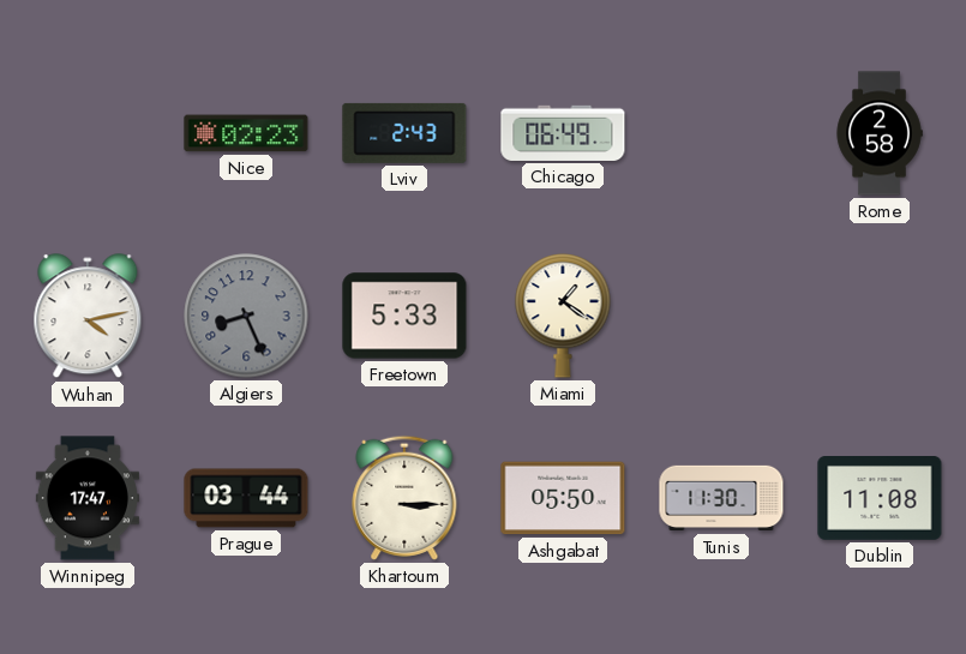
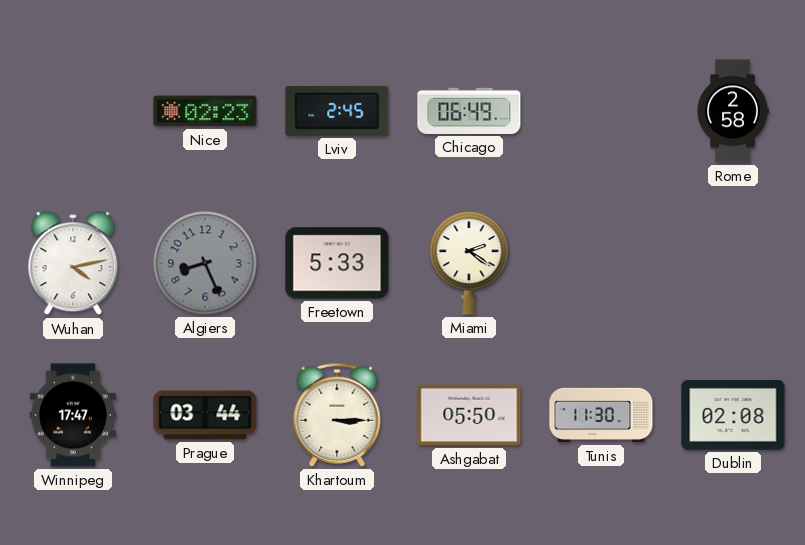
Lviv: 2:43 -> 2:45
Miami: 1:21 -> 2:21
Dublin: 11:08 -> 02:08
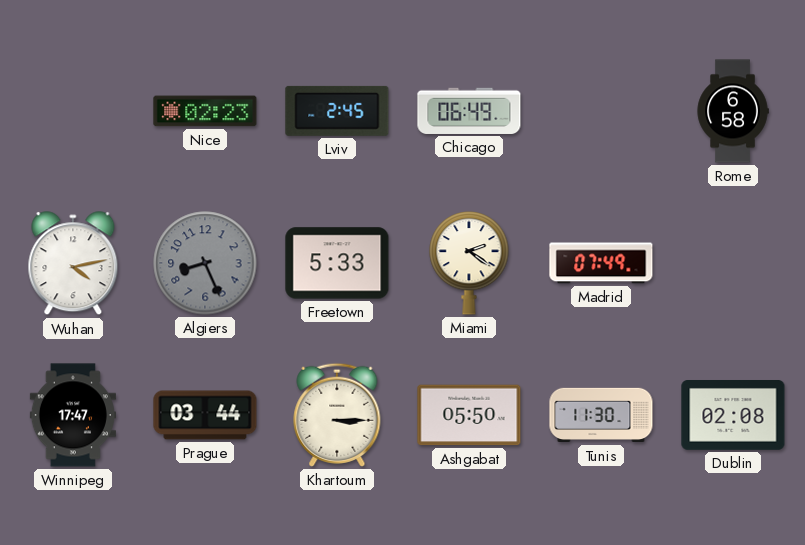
Rome: 2:58 -> 6:58
Madrid: none -> 07:49
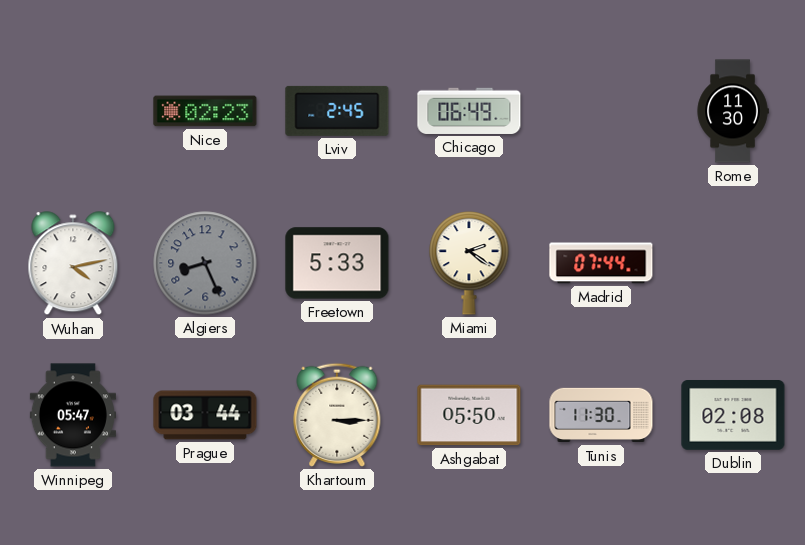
Rome: 6:58 -> 11:30
Madrid: 07:49 -> 07:44
Winnipeg: 17:47 -> 05:47
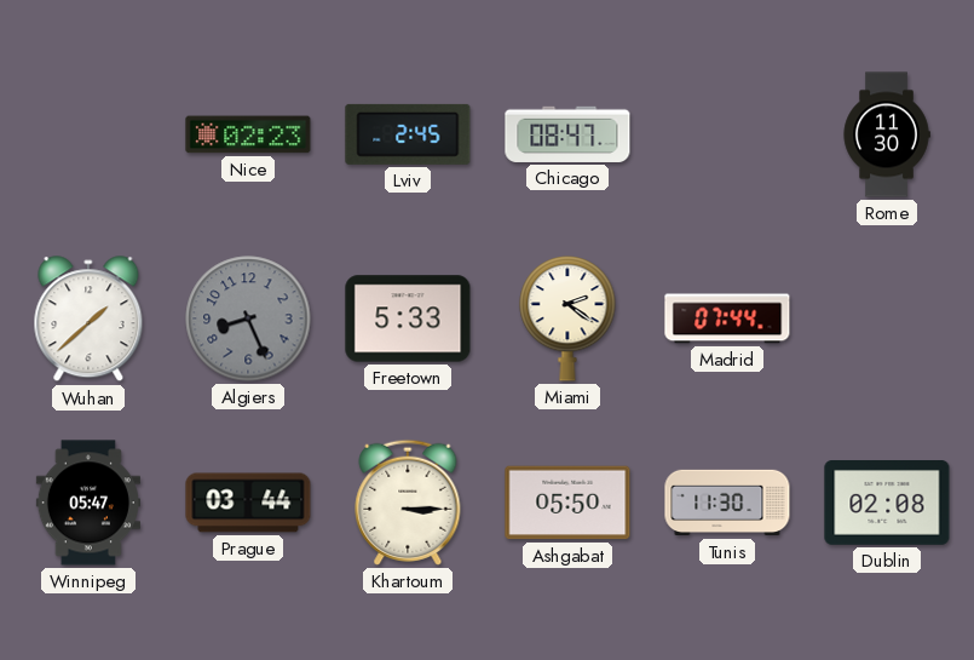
Chicago: 06:49 -> 08:47
Wuhan: 4:13 -> 1:38
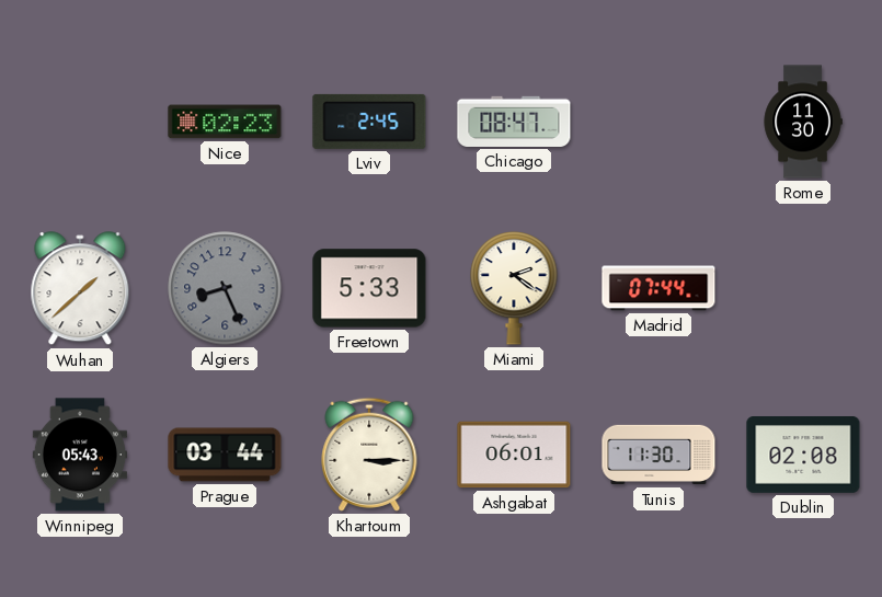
Winnipeg: 05:47 -> 05:43
Ashgabat: 05:50 -> 06:01
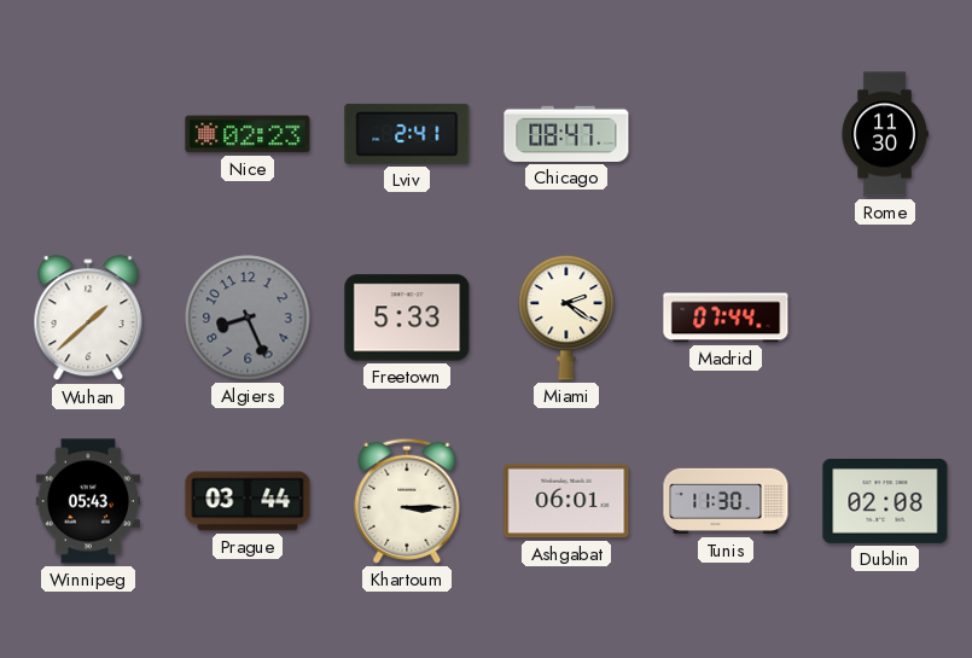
Lviv: 2:45 -> 2:41
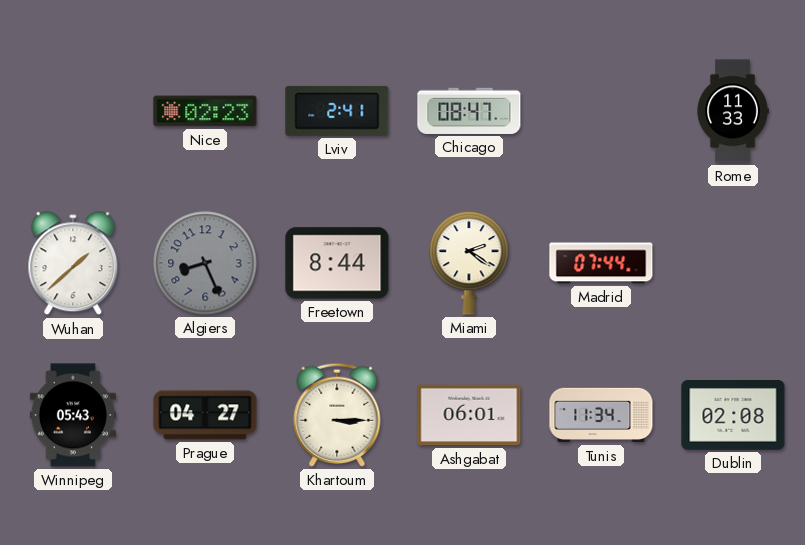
Rome: 11:30 -> 11:33
Freetown: 5:33 -> 8:44
Prague: 03:44 -> 04:27
Tunis: 11:30 -> 11:34
